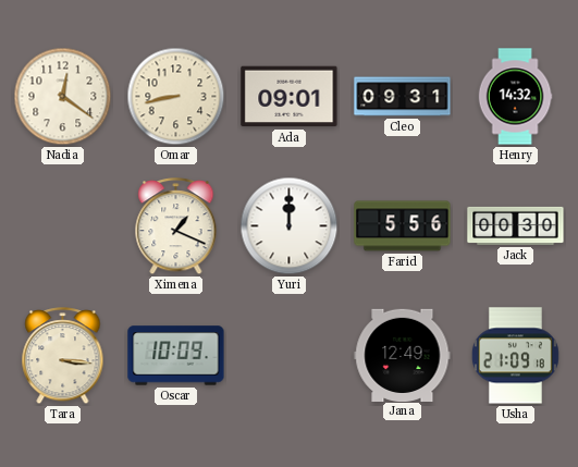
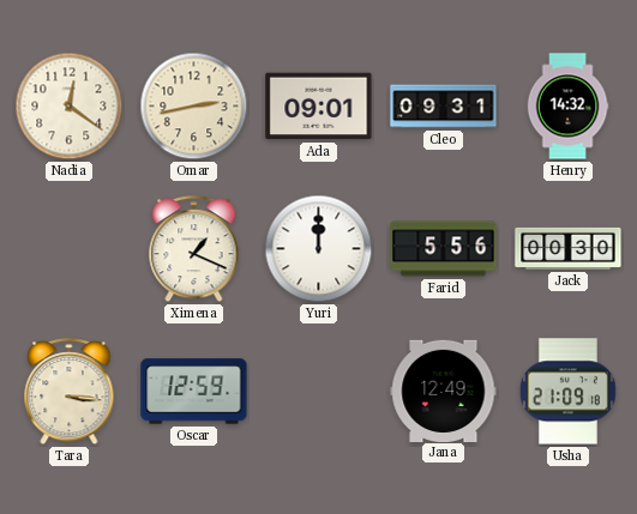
Omar: 8:43 -> 2:43
Oscar: 10:09 -> 12:59
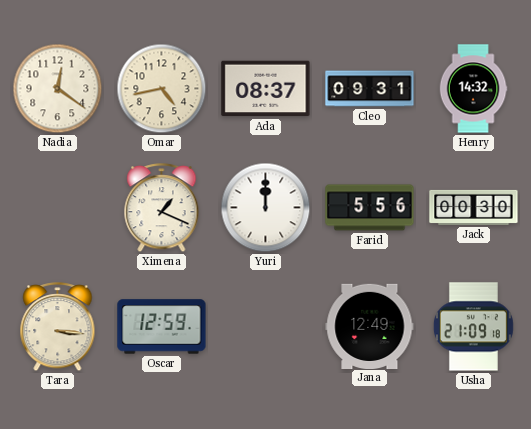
Omar: 2:43 -> 4:43
Ada: 09:01 -> 08:37
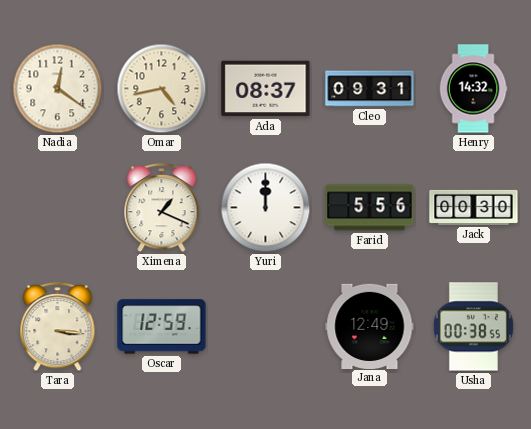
Usha: 21:09 -> 00:38
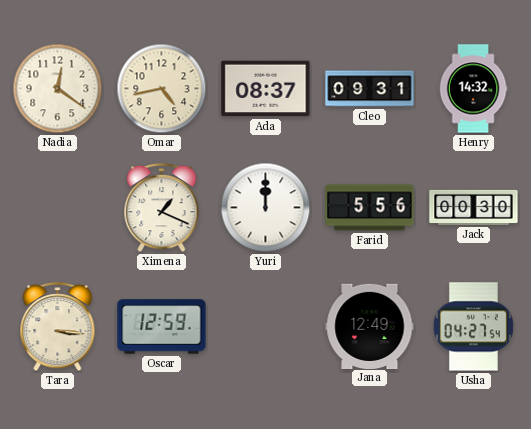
Usha: 00:38 -> 04:27
